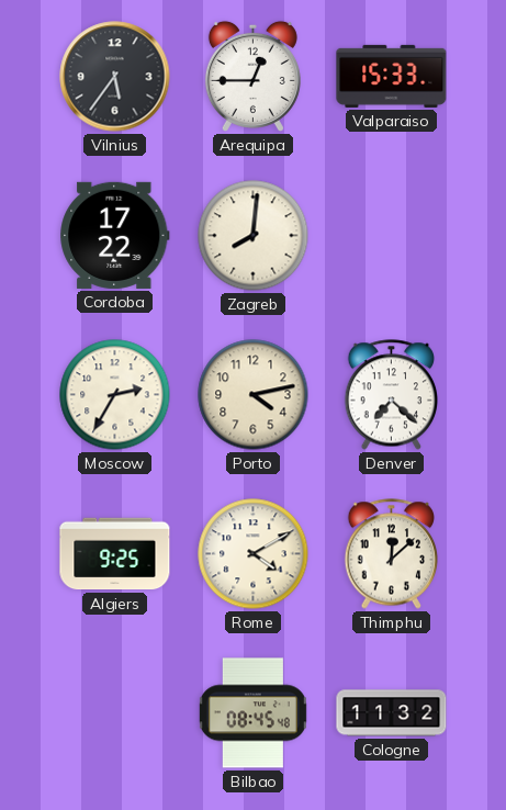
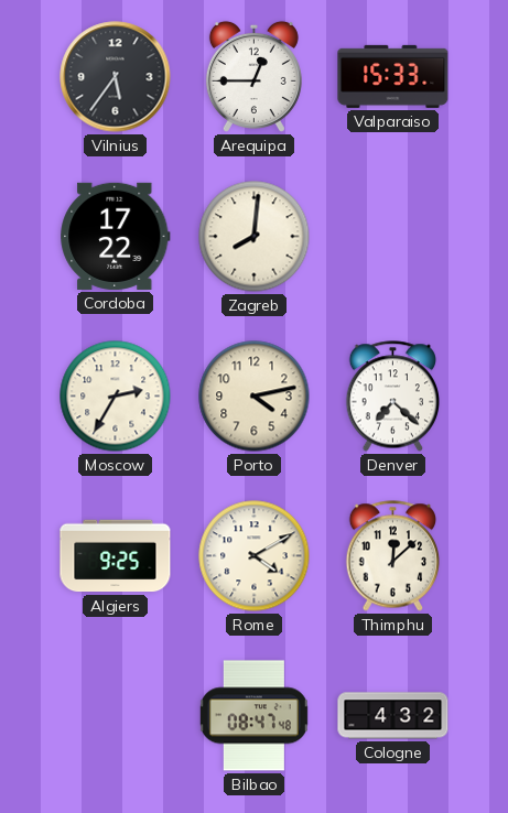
Bilbao: 08:45 -> 08:47
Cologne: 11:32 -> 4:32
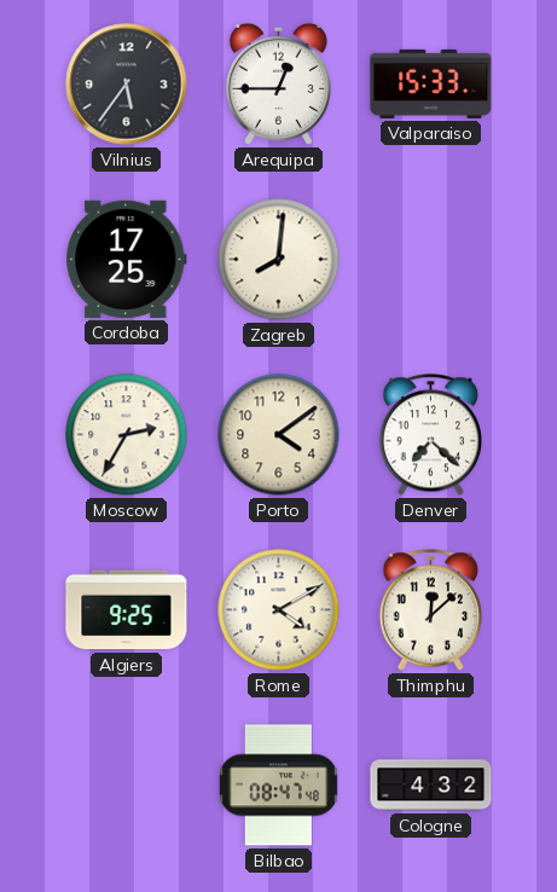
Cordoba: 17:22 -> 17:25
Porto: 4:13 -> 4:09
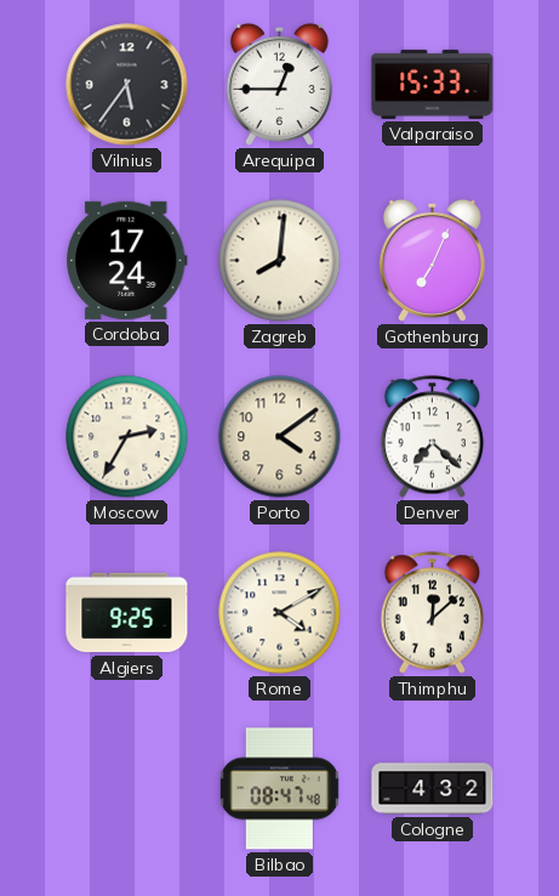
Cordoba: 17:25 -> 17:24
Gothenburg: none -> 7:04
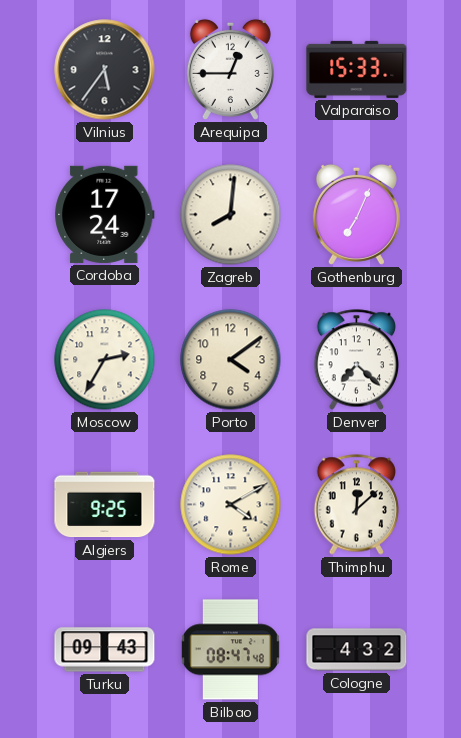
Turku: none -> 09:43
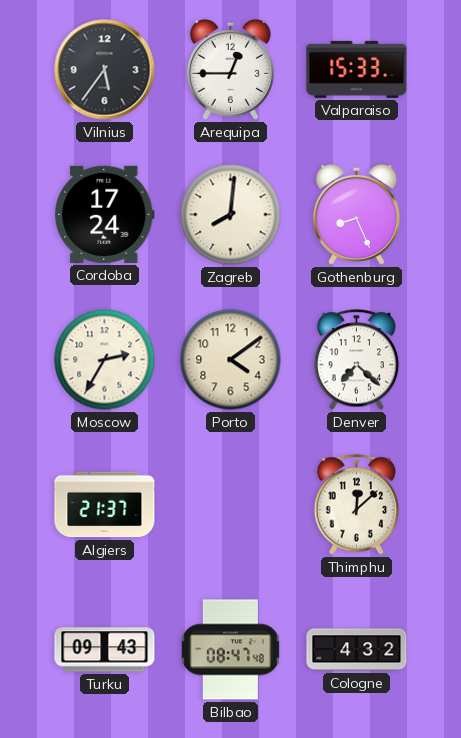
Gothenburg: 7:04 -> 8:26
Algiers: 9:25 -> 21:37
Rome: 4:10 -> none
